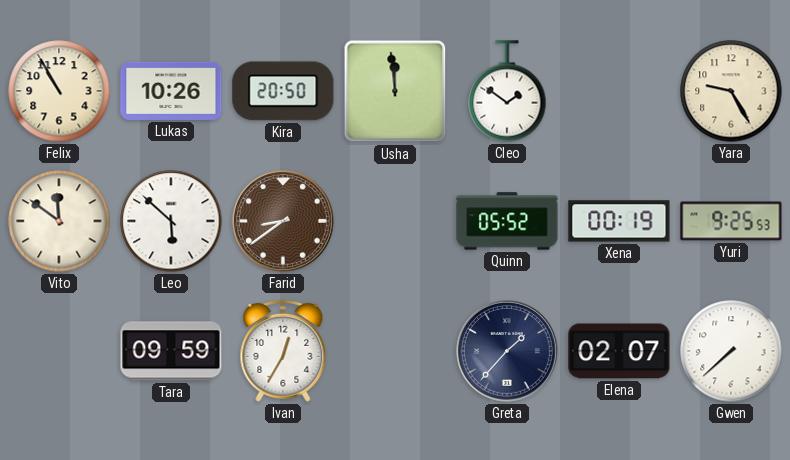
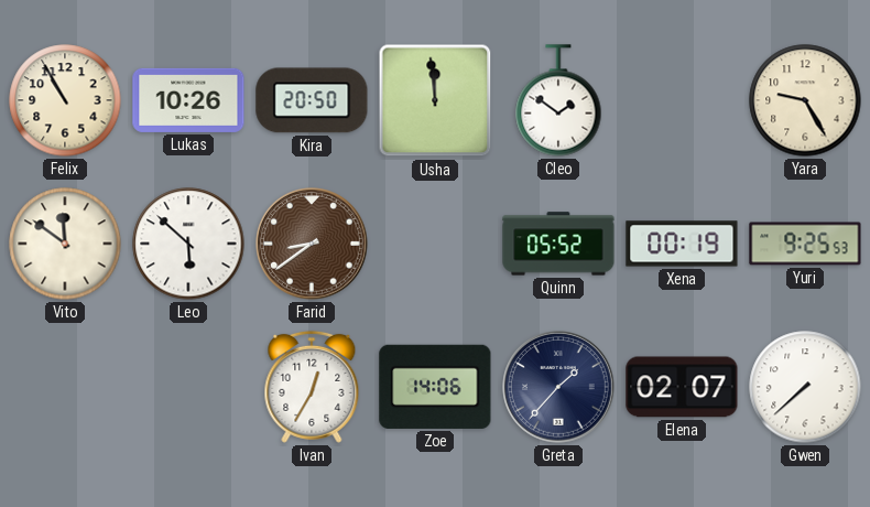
Tara: 09:59 -> none
Zoe: none -> 14:06
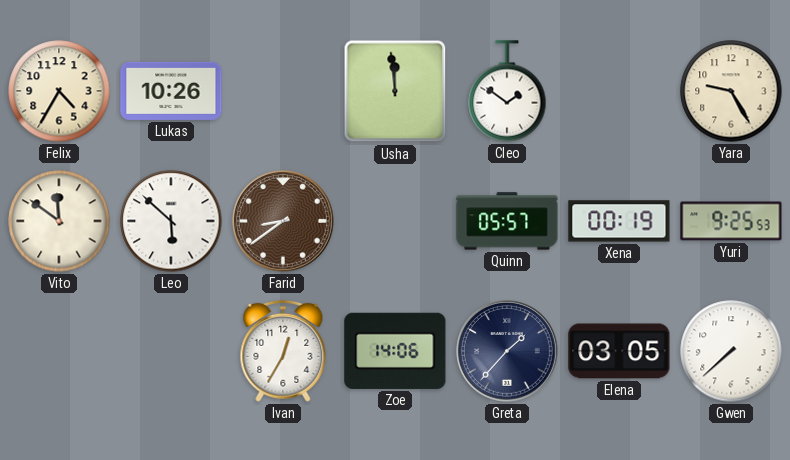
Felix: 10:55 -> 4:35
Kira: 20:50 -> none
Quinn: 05:52 -> 05:57
Elena: 02:07 -> 03:05
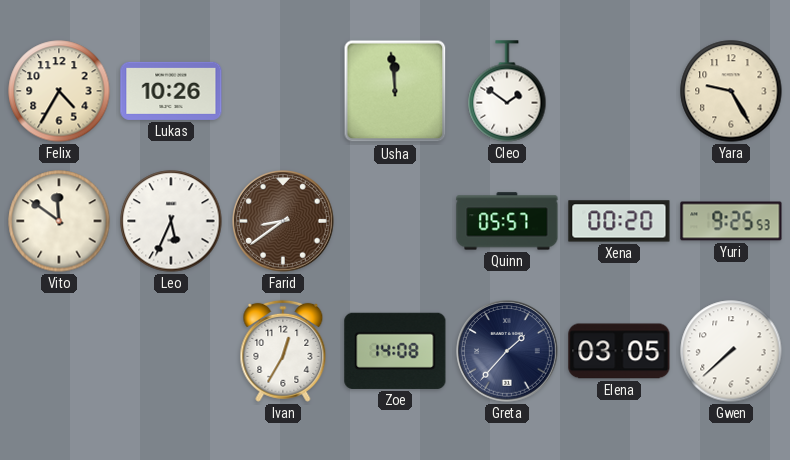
Leo: 5:52 -> 5:34
Xena: 00:19 -> 00:20
Zoe: 14:06 -> 14:08
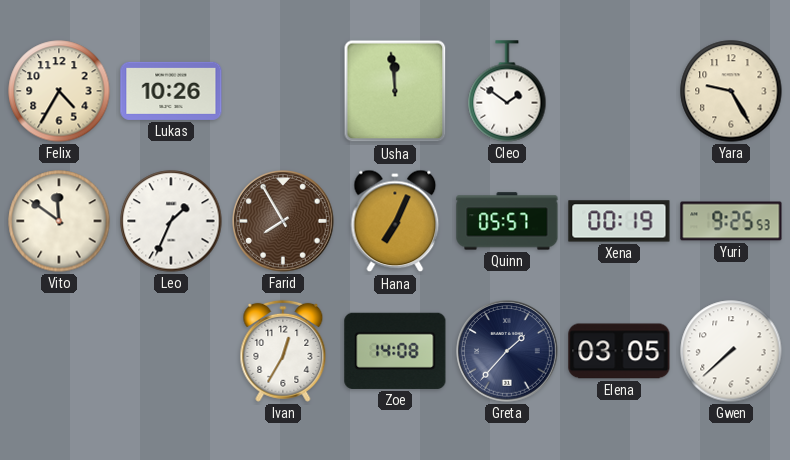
Leo: 5:34 -> 1:34
Farid: 8:39 -> 7:55
Hana: none -> 7:04
Xena: 00:20 -> 00:19
